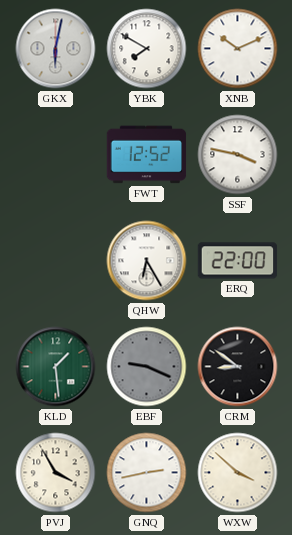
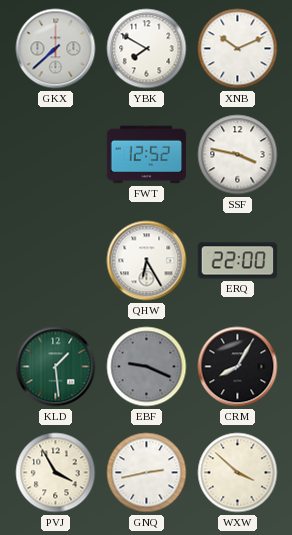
GKX: 6:02 -> 7:38
CRM: 8:51 -> 8:05
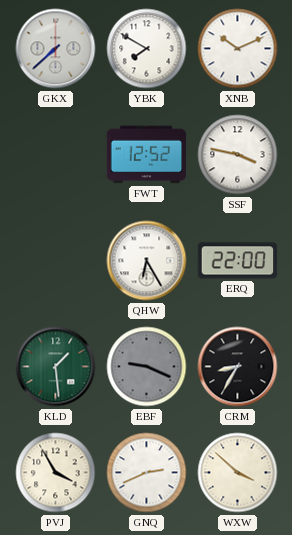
CRM: 8:05 -> 8:35
GNQ: 2:43 -> 2:41
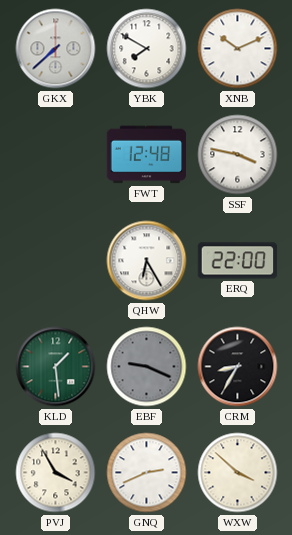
FWT: 12:52 -> 12:48
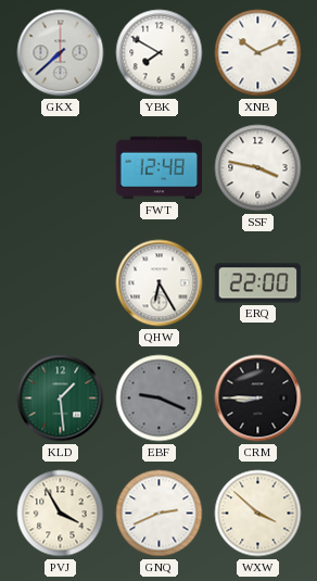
CRM: 8:35 -> 8:45
